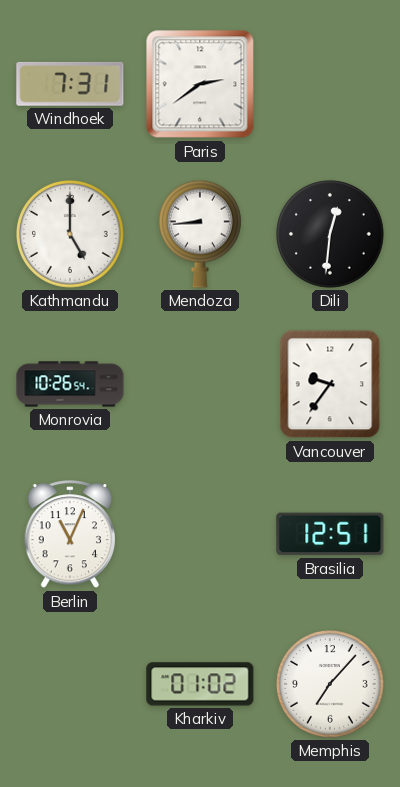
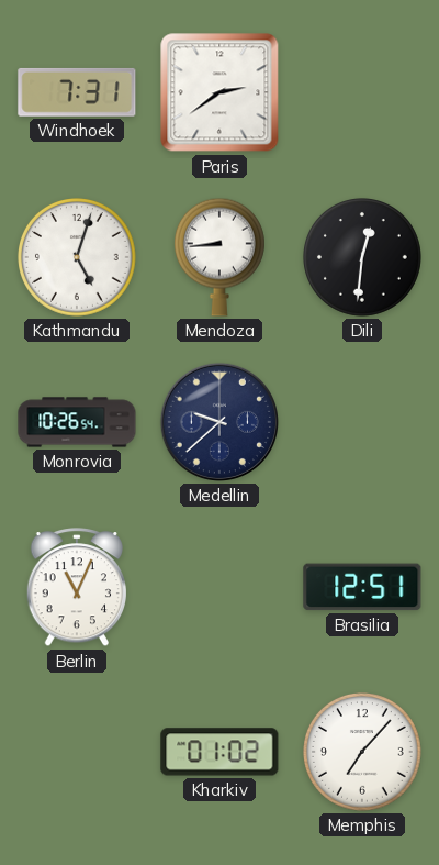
Kathmandu: 5:00 -> 5:03
Medellin: none -> 9:38
Vancouver: 9:36 -> none
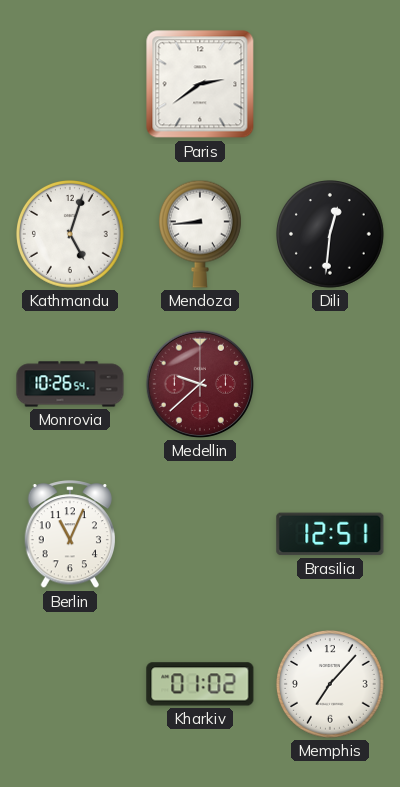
Windhoek: 7:31 -> none
Medellin dial: navy -> burgundy
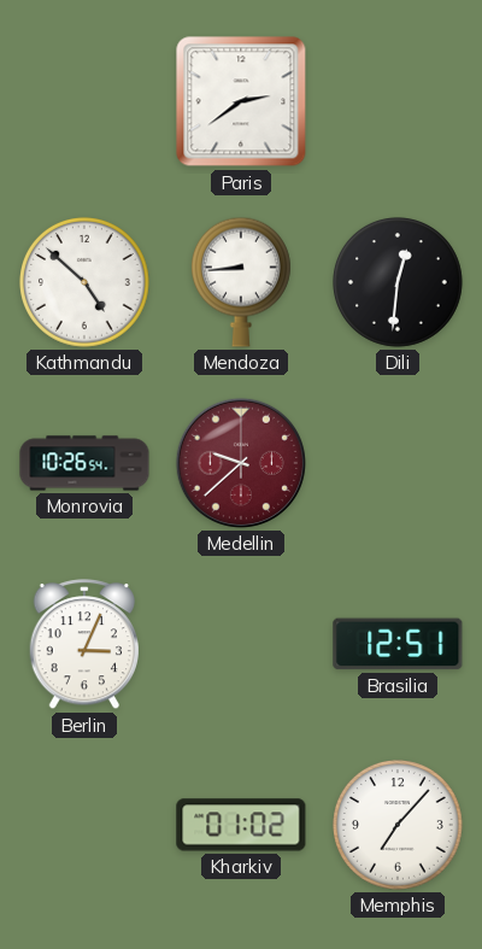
Kathmandu: 5:03 -> 4:52
Berlin: 11:04 -> 3:04
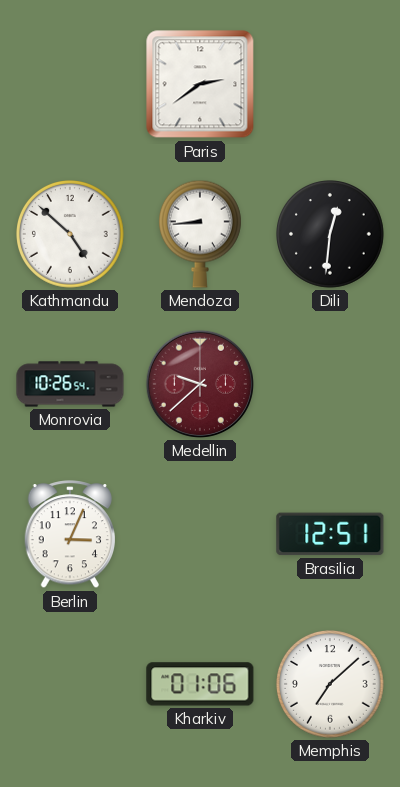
Kharkiv: 01:02 -> 01:06
Memphis: 7:07 -> 7:08
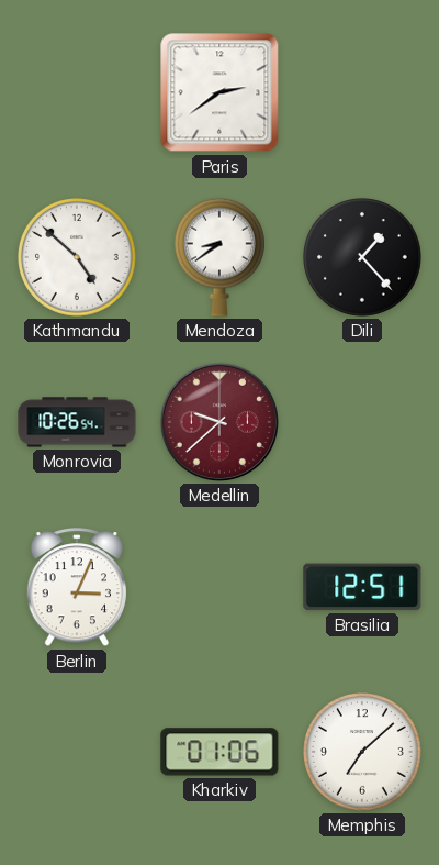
Mendoza: 8:44 -> 8:39
Dili: 12:31 -> 1:23
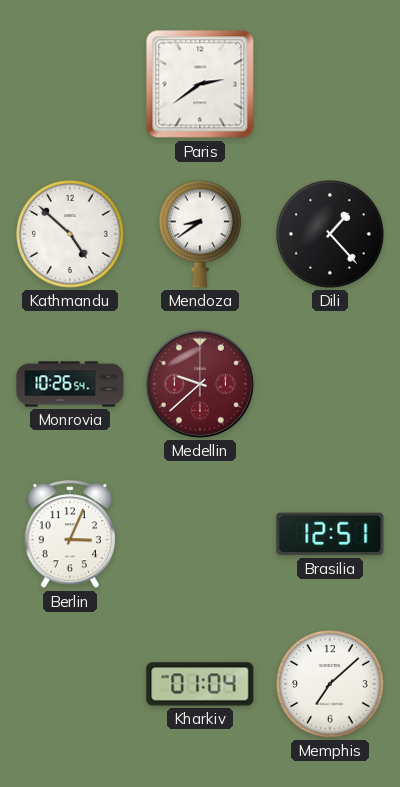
Kharkiv: 01:06 -> 01:04
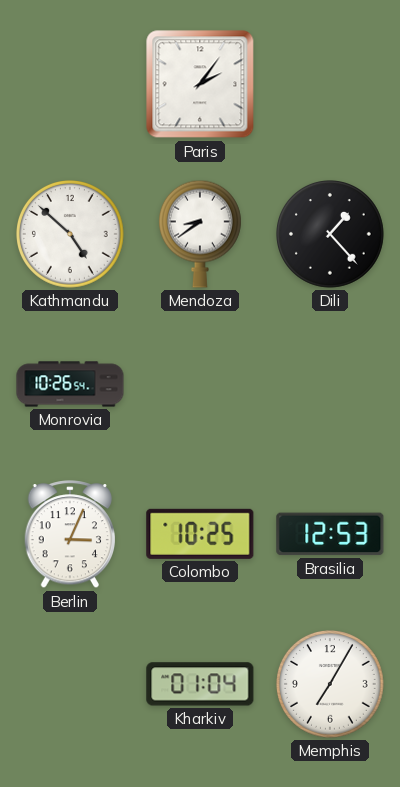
Paris: 2:39 -> 2:06
Medellin: 9:38 -> none
Colombo: none -> 10:25
Brasilia: 12:51 -> 12:53
Memphis: 7:08 -> 7:05
